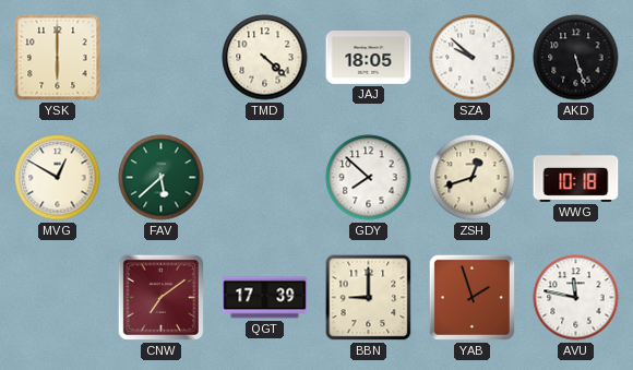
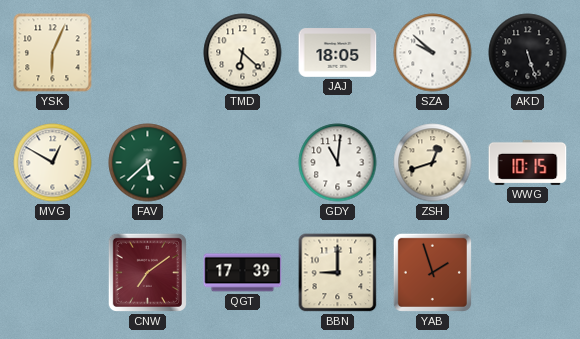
YSK: 6:00 -> 6:04
TMD: 4:22 -> 6:22
GDY: 7:52 -> 11:01
WWG: 10:18 -> 10:15
AVU: 11:47 -> none
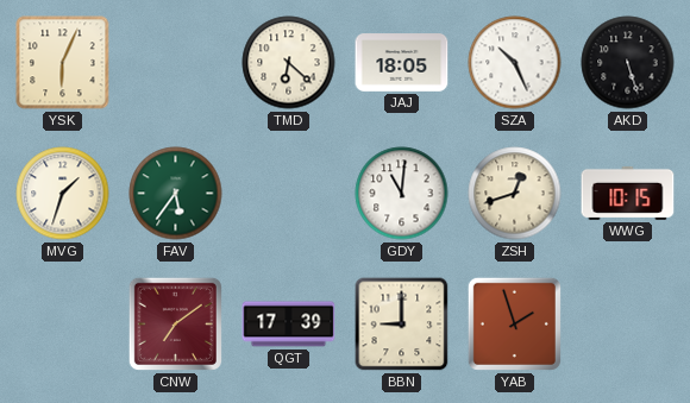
SZA: 9:52 -> 10:26
MVG: 12:50 -> 1:33
FAV: 5:38 -> 5:36
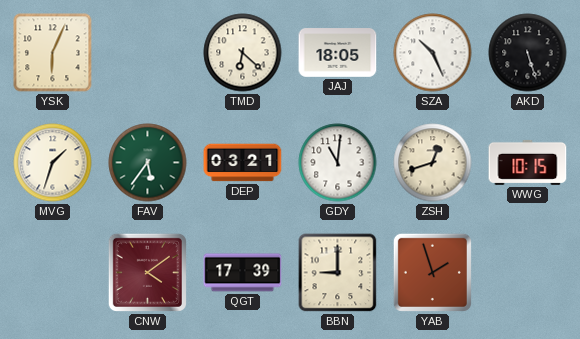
DEP: none -> 03:21
CNW: 7:09 -> 4:09
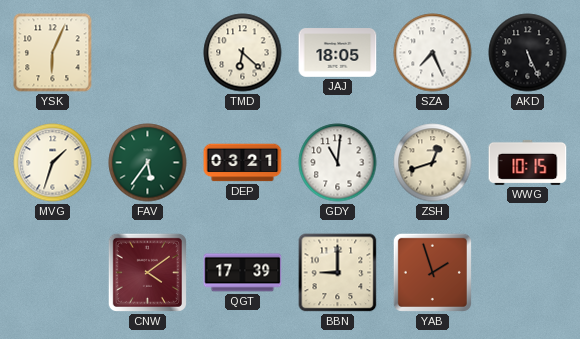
SZA: 10:26 -> 7:26
AKD: 5:27 -> 5:26
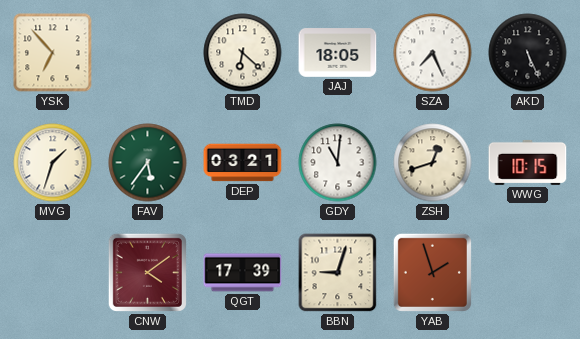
YSK: 6:04 -> 6:53
BBN: 9:00 -> 9:03
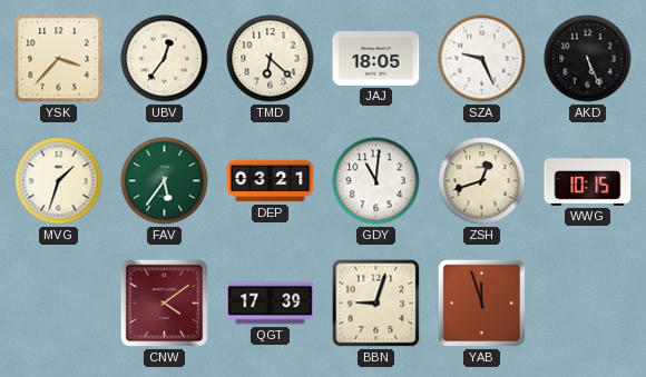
YSK: 6:53 -> 3:37
UBV: none -> 12:36
SZA: 7:26 -> 9:26
YAB: 1:57 -> 11:57
